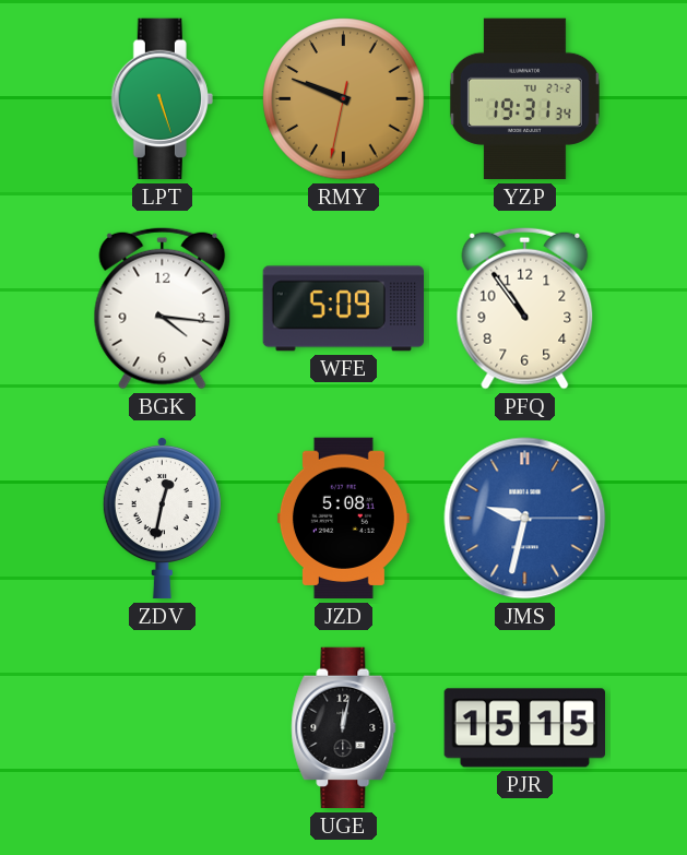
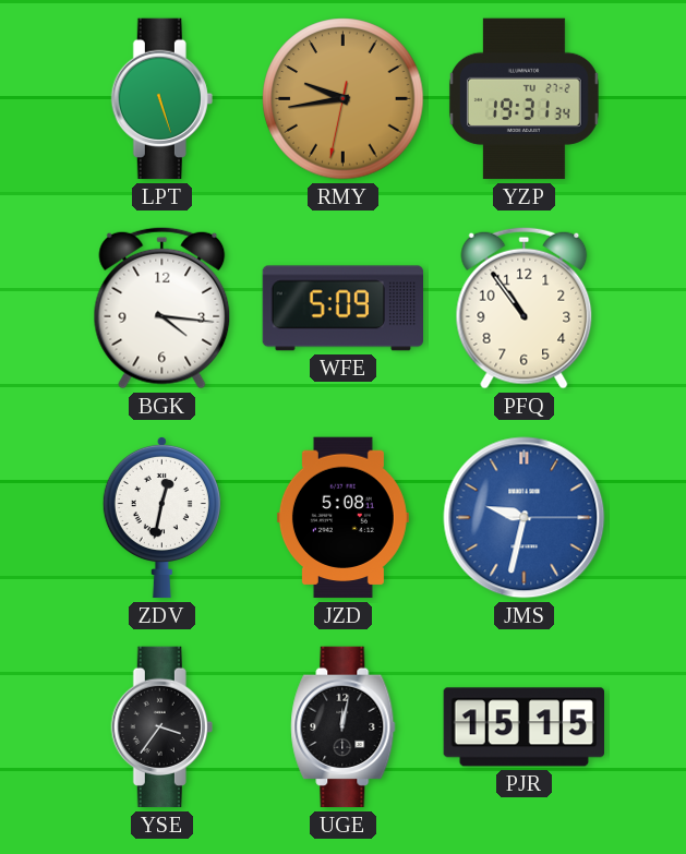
RMY: 9:48 -> 9:43
YSE: none -> 3:36
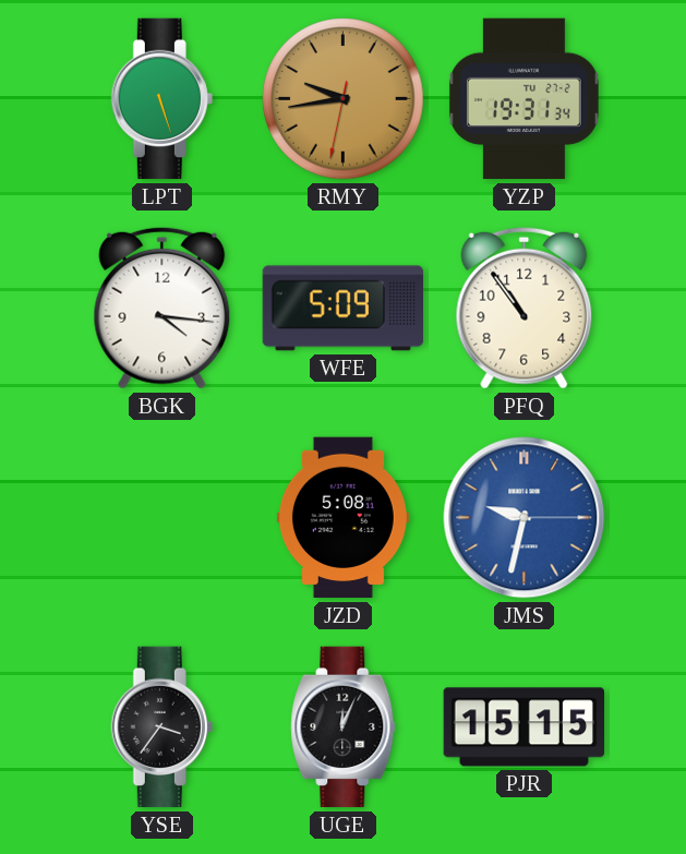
ZDV: 12:32 -> none
UGE: 12:02 -> 12:04
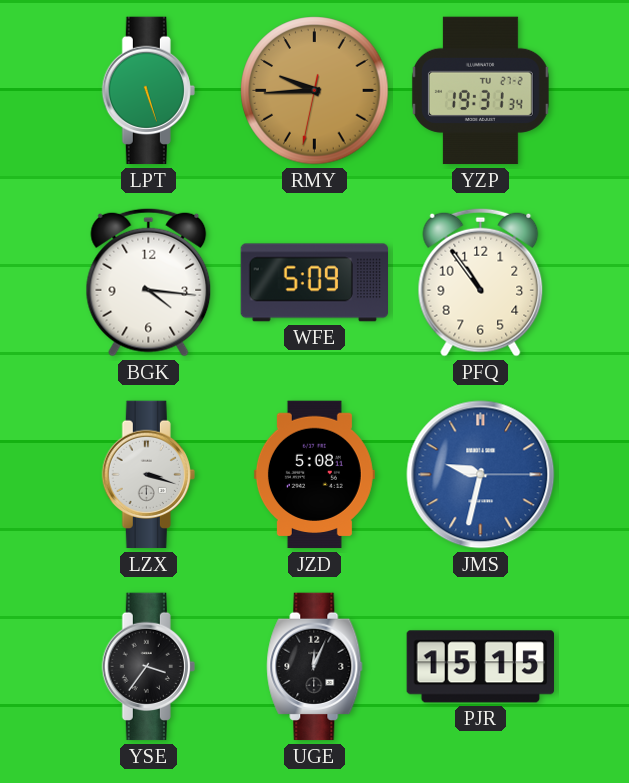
RMY: 9:43 -> 9:44
LZX: none -> 3:18
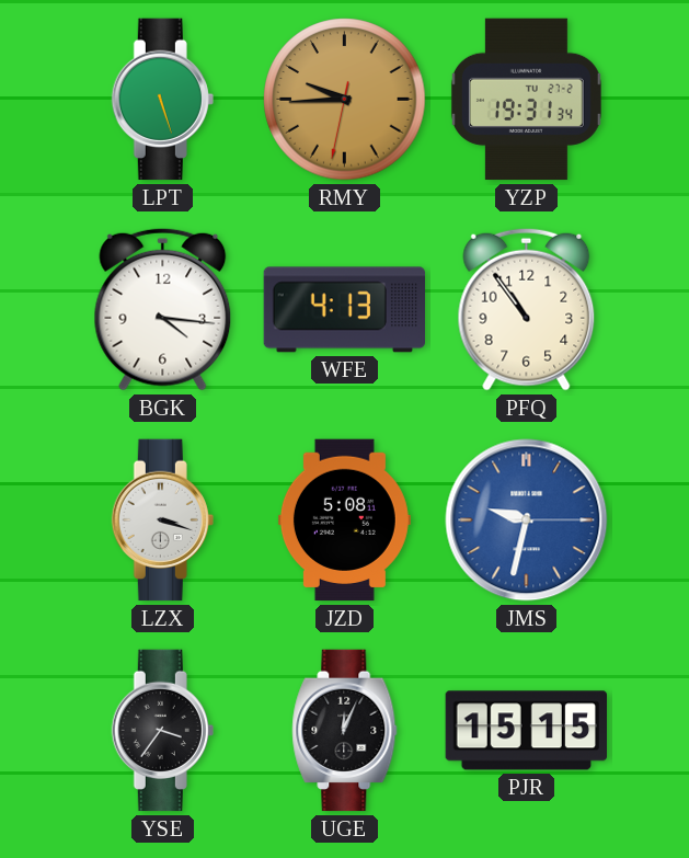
WFE: 5:09 -> 4:13
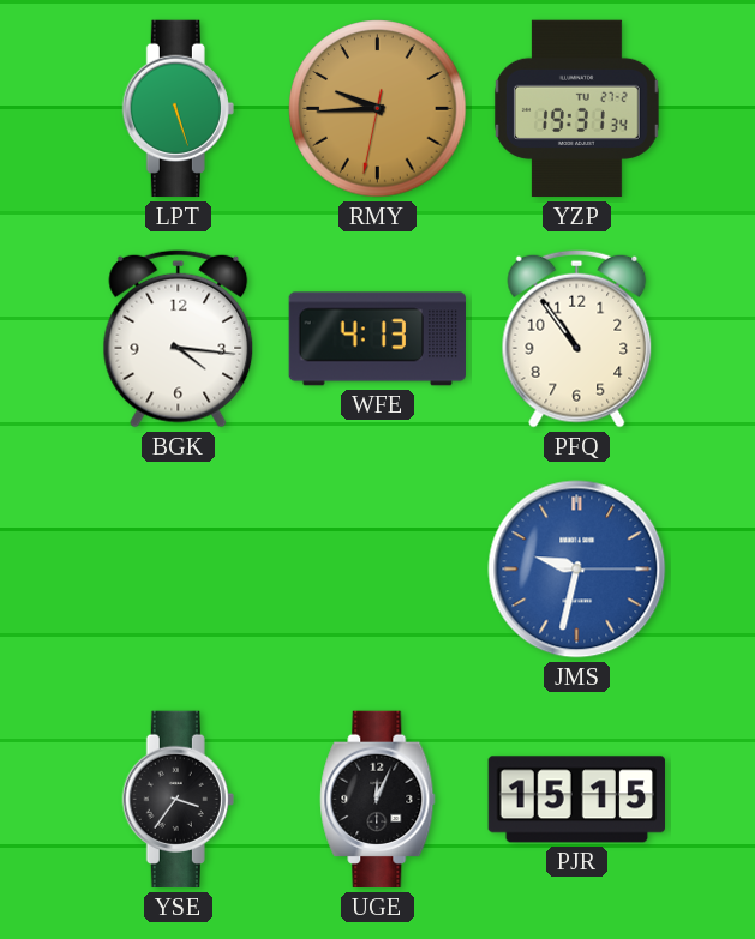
LZX: 3:18 -> none
JZD: 5:08 -> none
